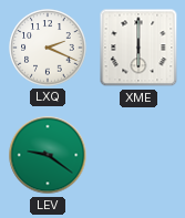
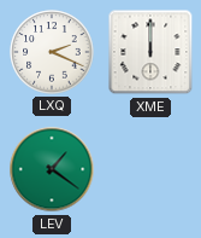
XME: 6:00 -> 12:00
LEV: 9:21 -> 1:21
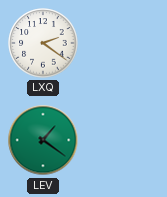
LXQ: 2:19 -> 2:21
XME: 12:00 -> none
